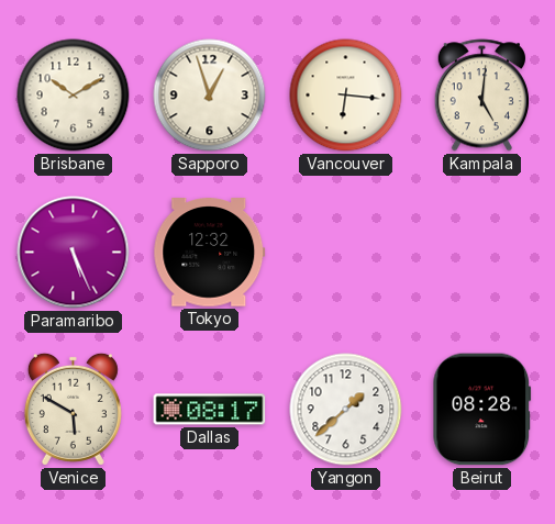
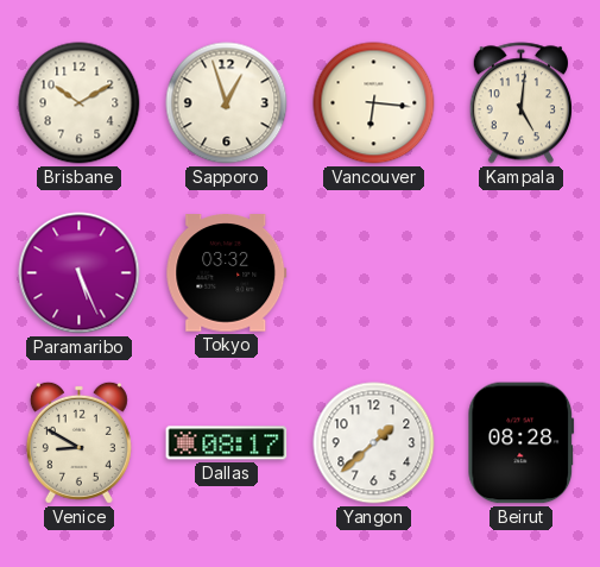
Tokyo: 12:32 -> 03:32
Venice: 5:50 -> 8:50
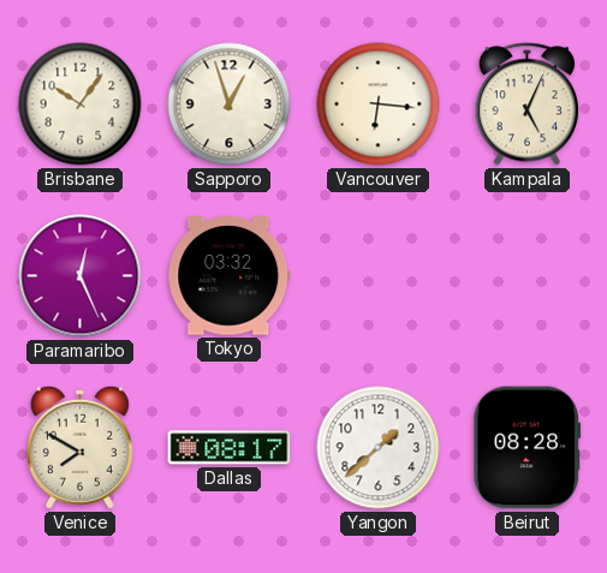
Brisbane: 10:10 -> 10:06
Kampala: 5:01 -> 5:04
Paramaribo: 5:26 -> 12:26
Venice: 8:50 -> 7:50
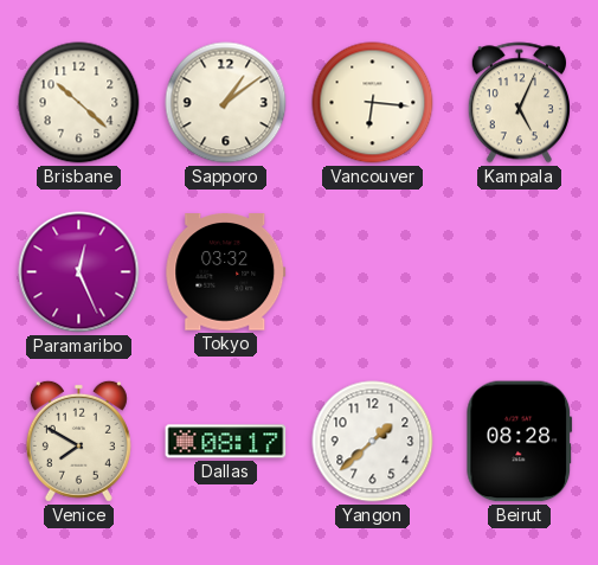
Brisbane: 10:06 -> 10:22
Sapporo: 12:57 -> 1:09
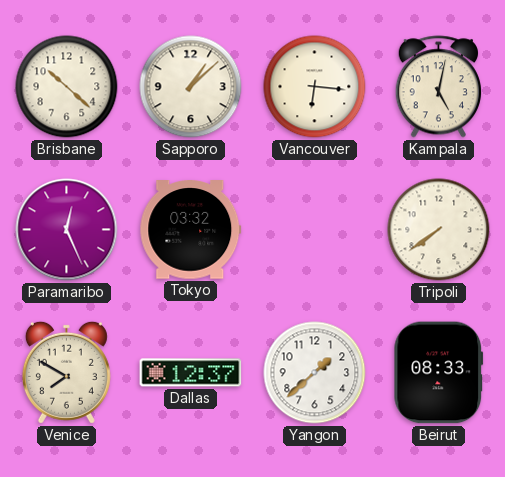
Sapporo: 1:09 -> 1:08
Kampala: 5:04 -> 5:02
Tripoli: none -> 7:39
Dallas: 08:17 -> 12:37
Beirut: 08:28 -> 08:33
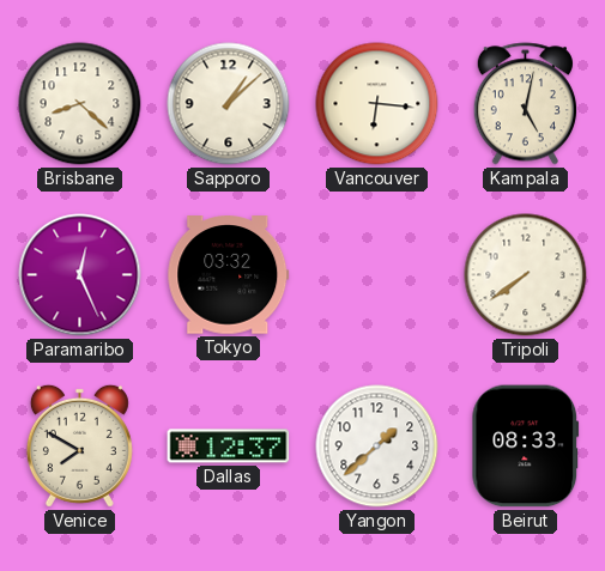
Brisbane: 10:22 -> 8:22
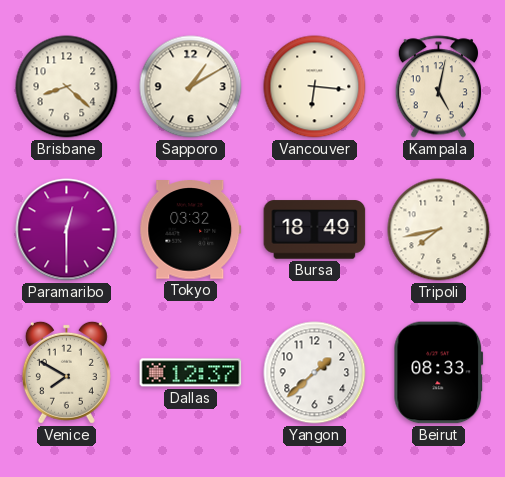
Sapporo: 1:08 -> 1:10
Paramaribo: 12:26 -> 12:30
Bursa: none -> 18:49
Tripoli: 7:39 -> 7:43
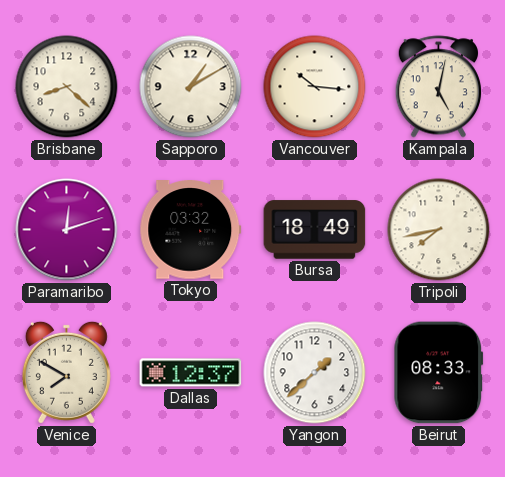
Vancouver: 6:16 -> 10:16
Paramaribo: 12:30 -> 12:12
